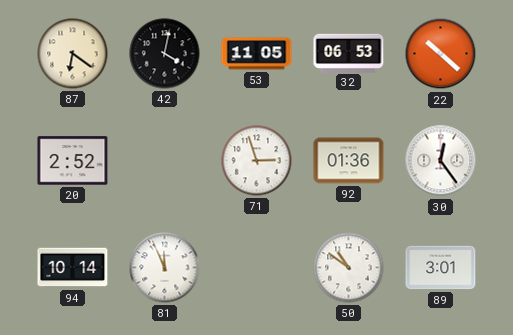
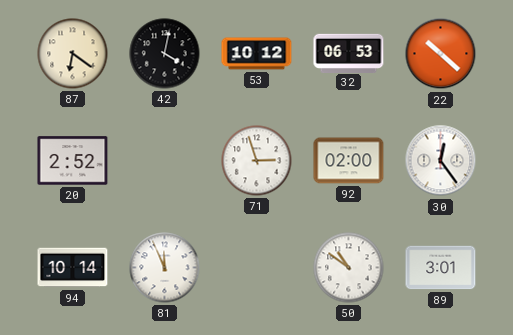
53: 11:05 -> 10:12
92: 01:36 -> 02:00
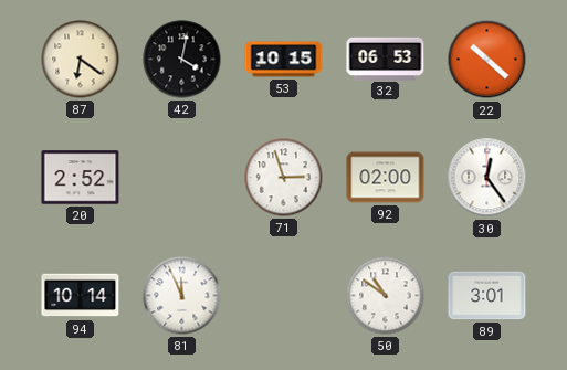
53: 10:12 -> 10:15
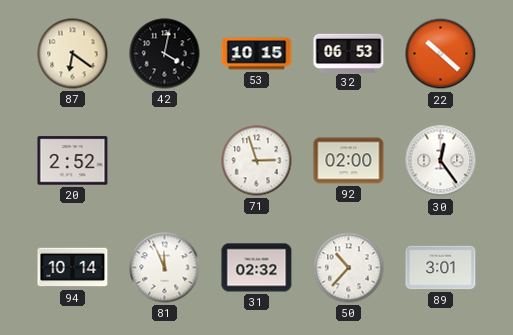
31: none -> 02:32
50: 10:51 -> 10:37
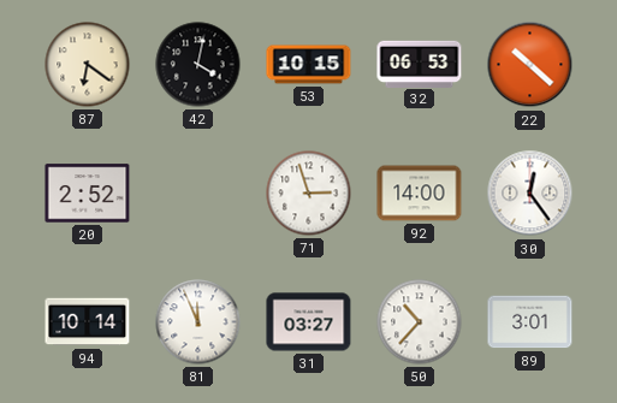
92: 02:00 -> 14:00
31: 02:32 -> 03:27
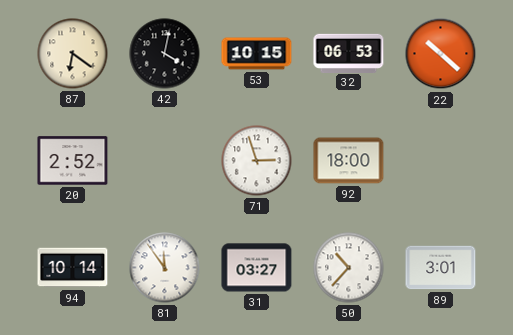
92: 14:00 -> 18:00
30: 12:24 -> none
81: 11:56 -> 11:54
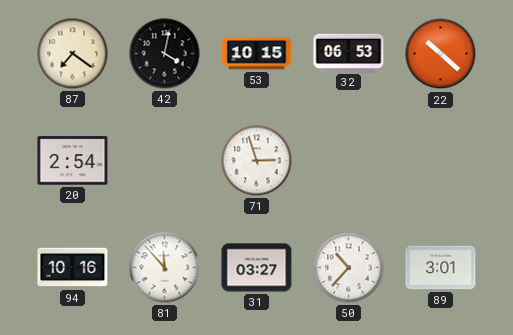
87: 6:21 -> 7:21
20: 2:52 -> 2:54
92: 18:00 -> none
94: 10:14 -> 10:16
81: 11:54 -> 11:53
